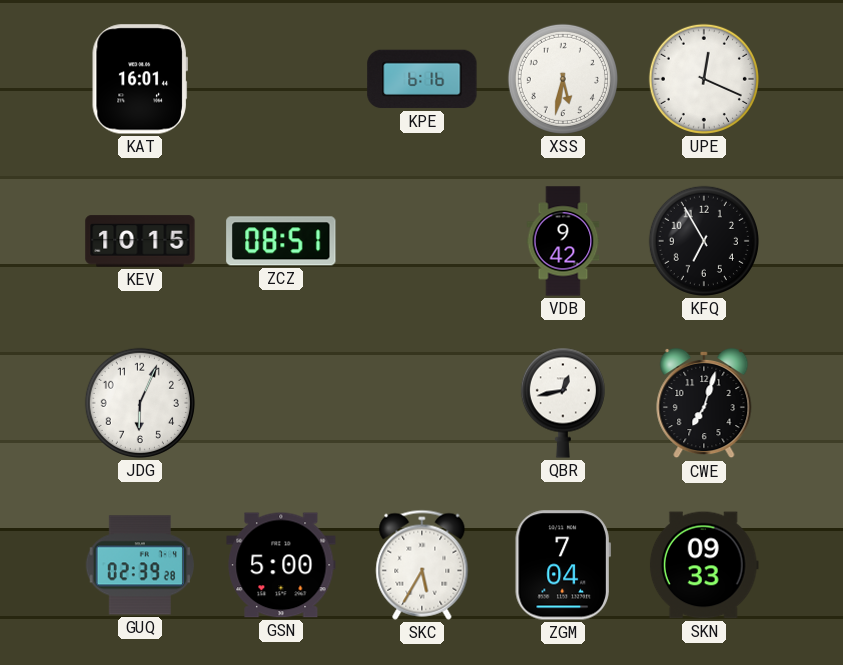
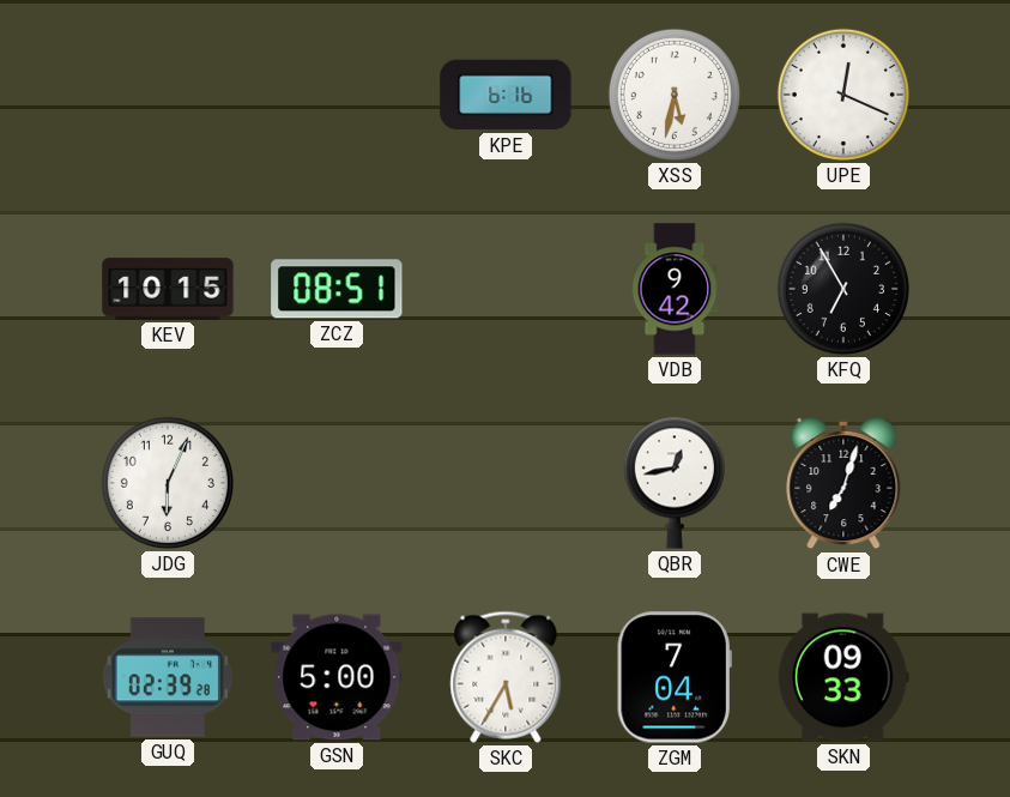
KAT: 16:01 -> none
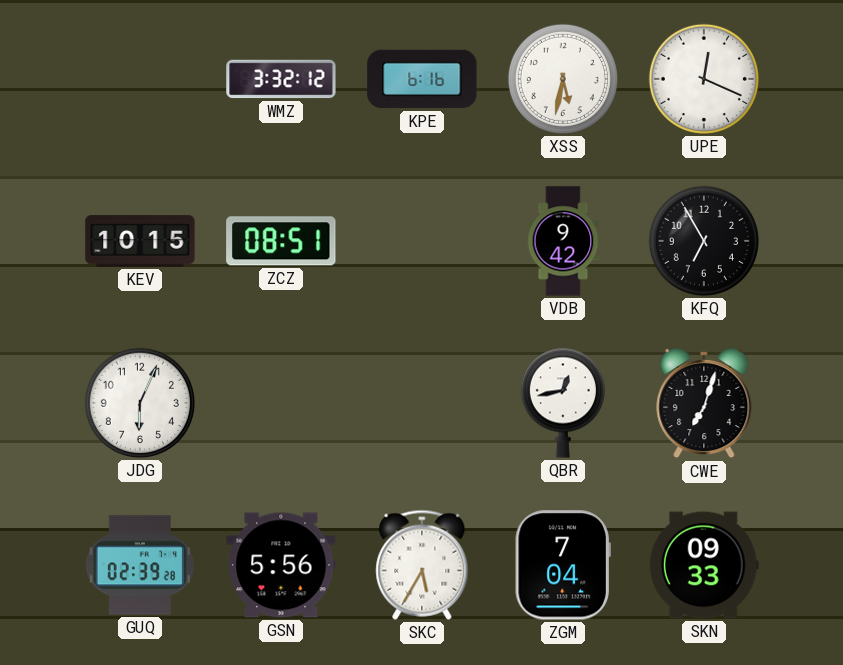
WMZ: none -> 3:32
GSN: 5:00 -> 5:56
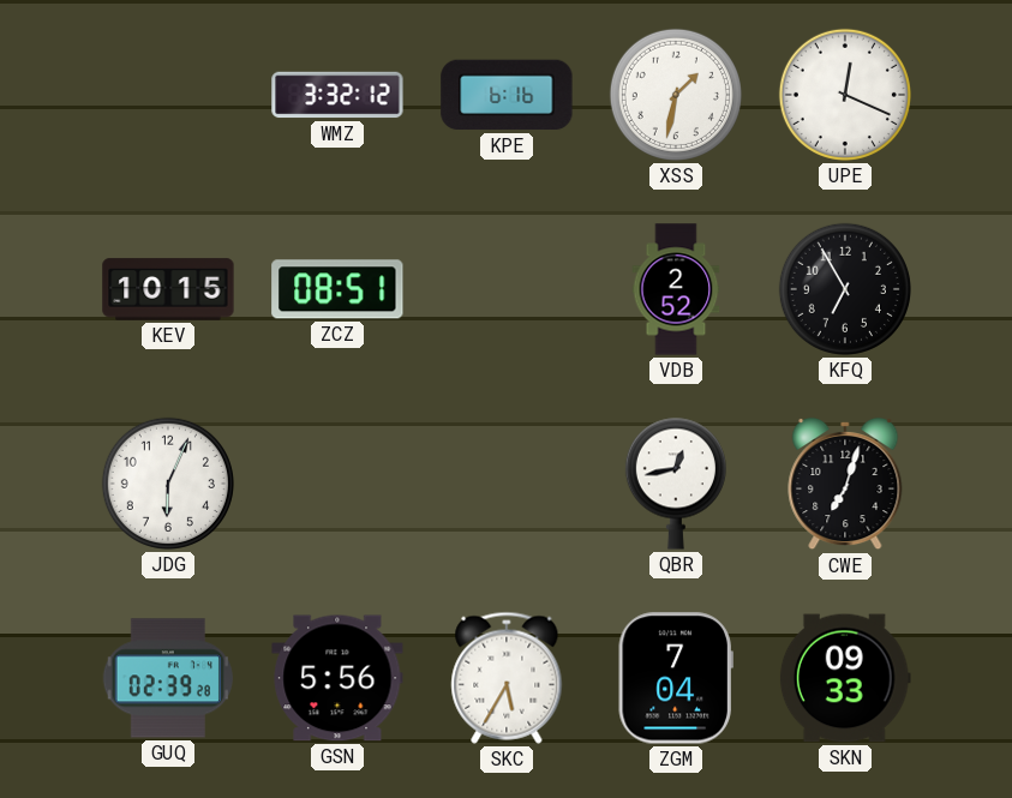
XSS: 5:32 -> 1:32
VDB: 9:42 -> 2:52
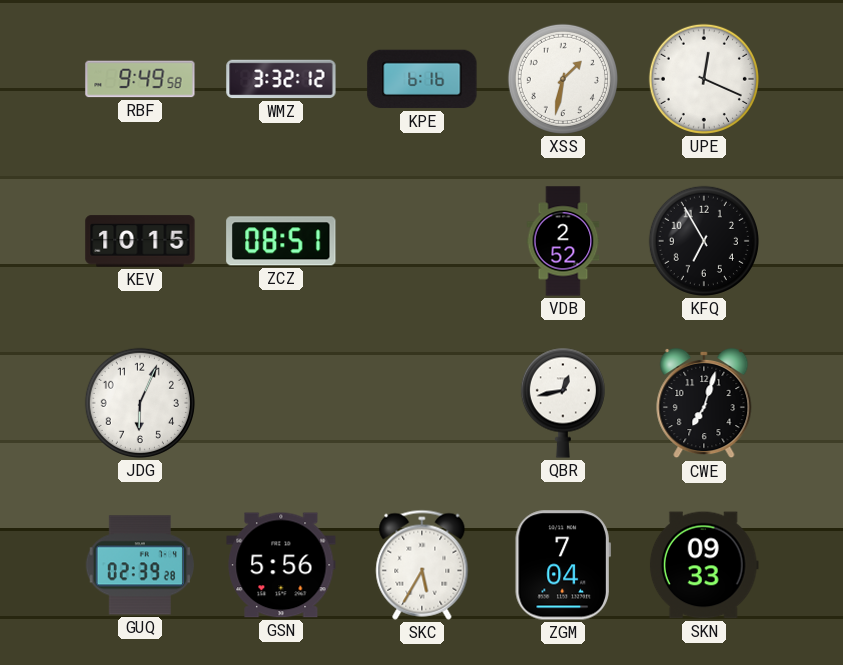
RBF: none -> 9:49
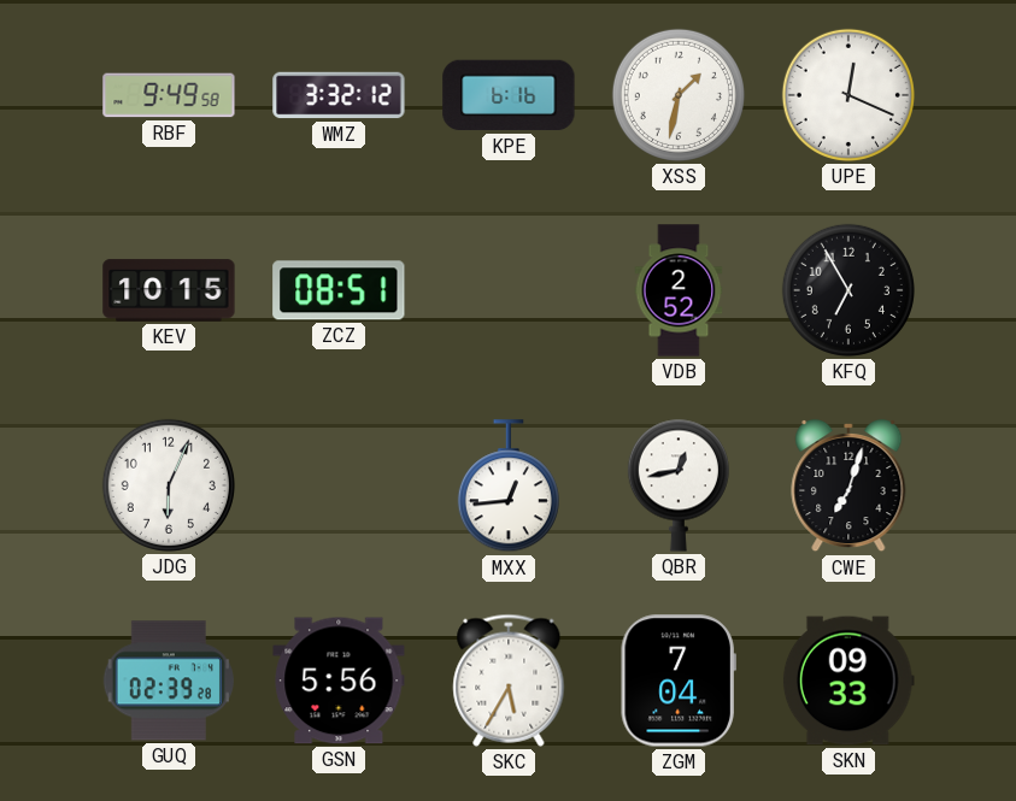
MXX: none -> 12:44
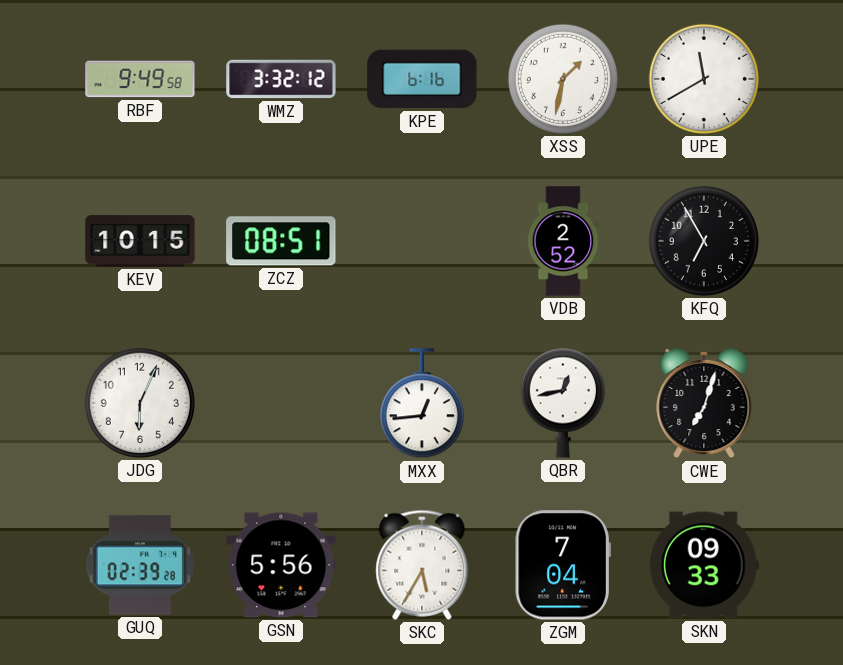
UPE: 12:19 -> 11:40
